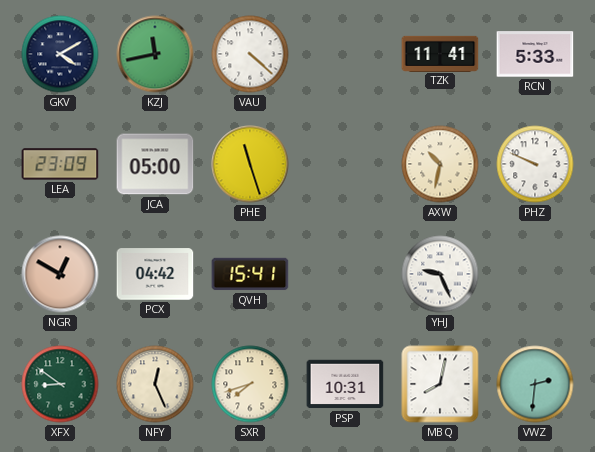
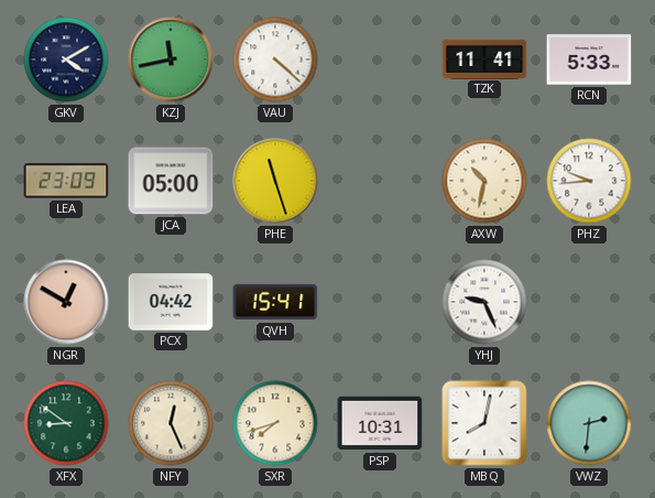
PHZ: 9:49 -> 9:44
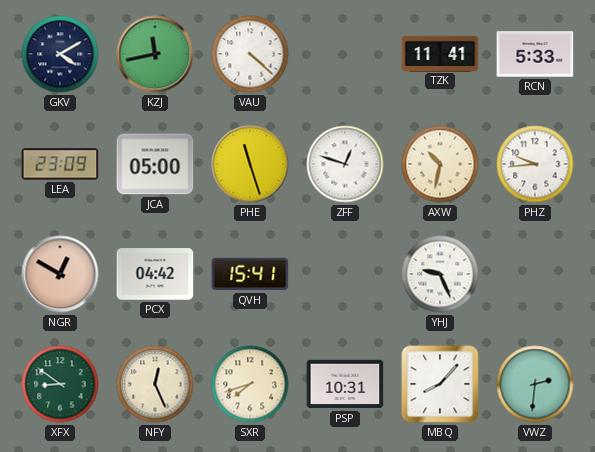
ZFF: none -> 12:48
MBQ: 8:02 -> 8:07
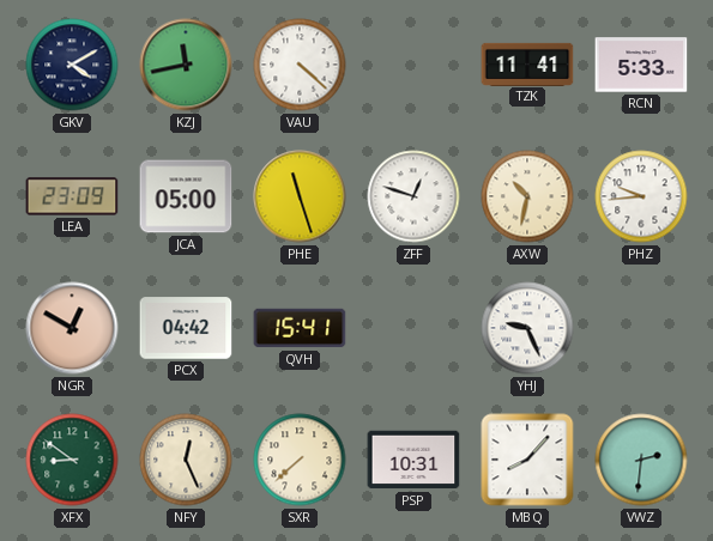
SXR: 7:42 -> 7:38
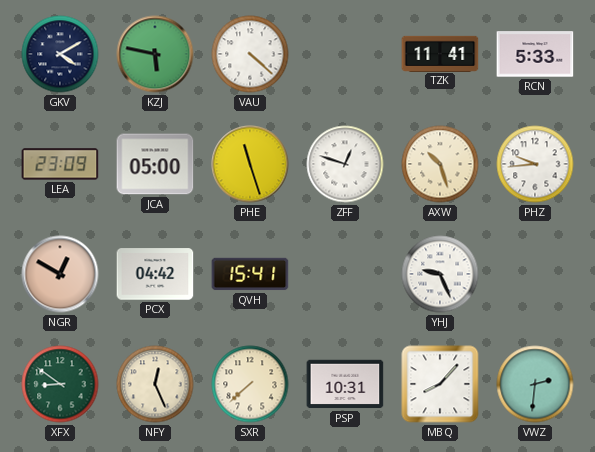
KZJ: 11:43 -> 5:47
AXW: 10:32 -> 10:27
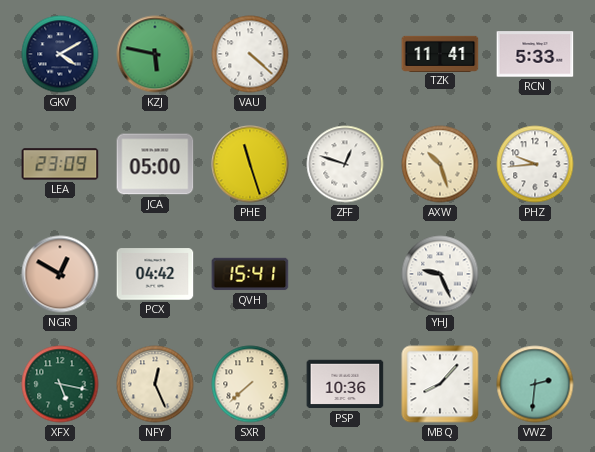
XFX: 8:51 -> 5:17
PSP: 10:31 -> 10:36
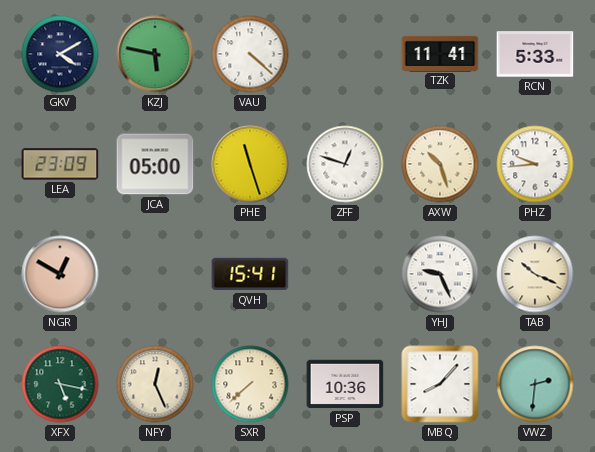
PCX: 04:42 -> none
TAB: none -> 10:19
